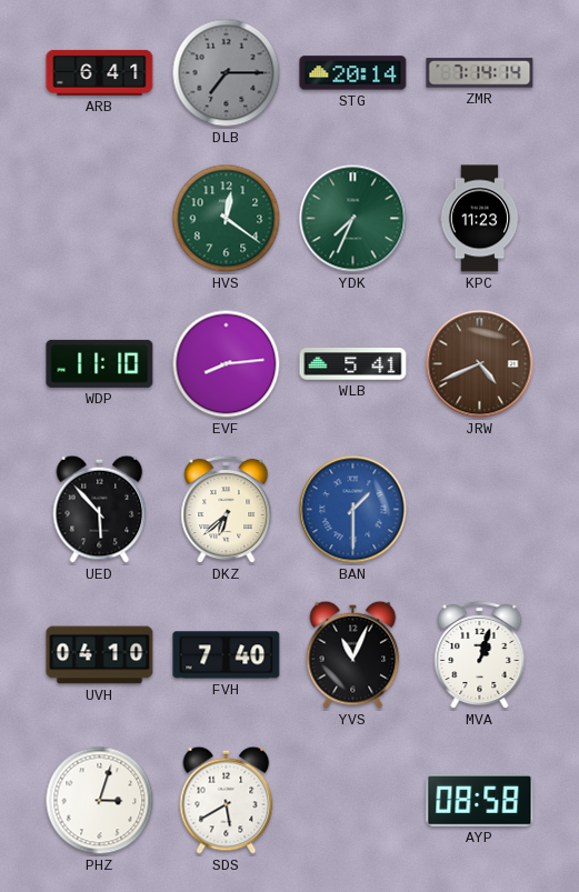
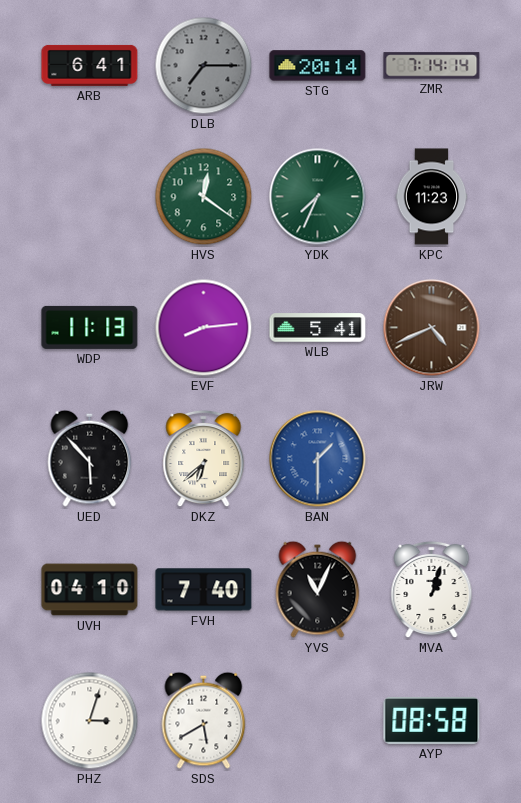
WDP: 11:10 -> 11:13
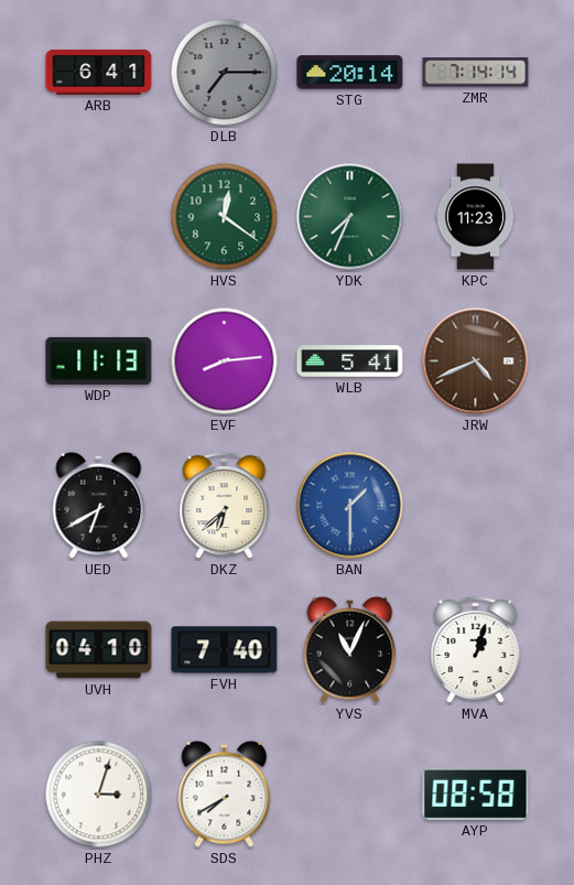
UED: 5:53 -> 6:40
SDS: 5:40 -> 7:40
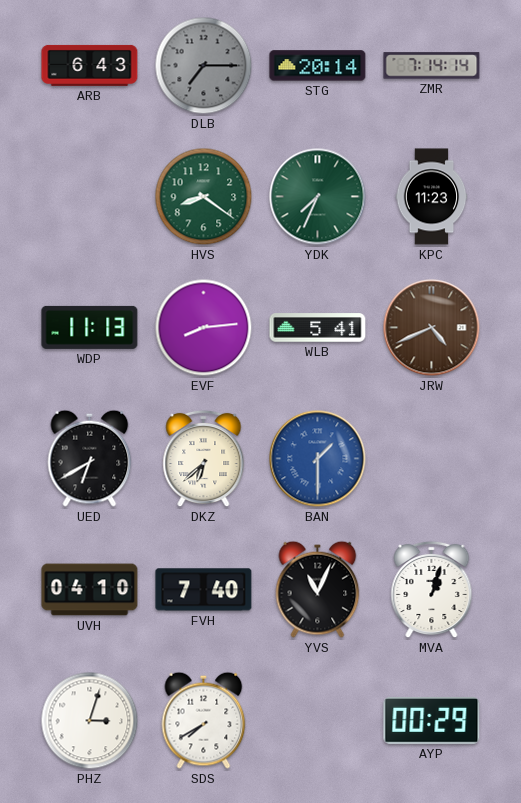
ARB: 6:41 -> 6:43
HVS: 12:21 -> 8:21
AYP: 08:58 -> 00:29
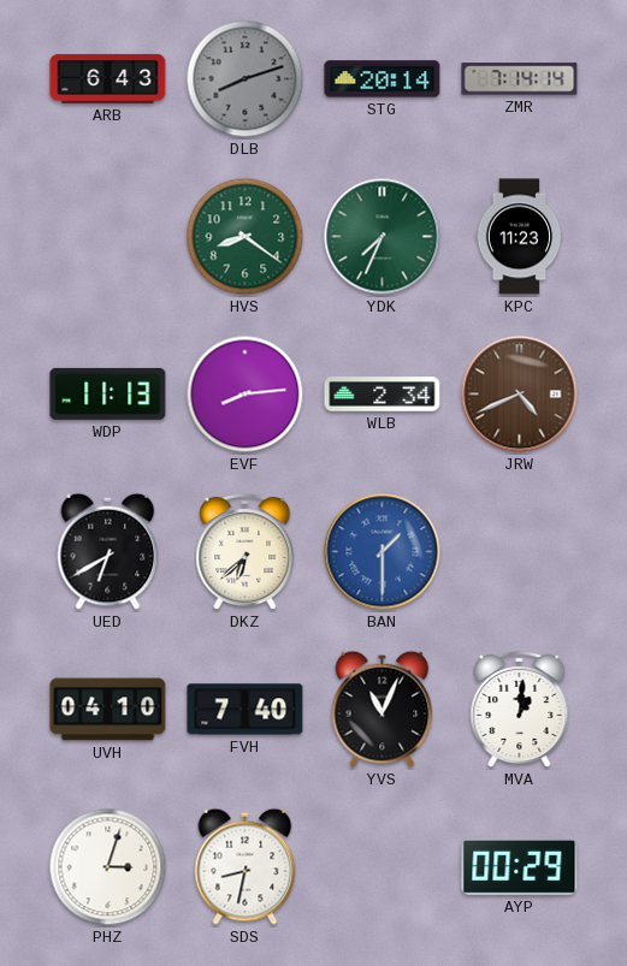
DLB: 7:15 -> 8:12
WLB: 5:41 -> 2:34
MVA: 1:03 -> 1:01
SDS: 7:40 -> 8:32
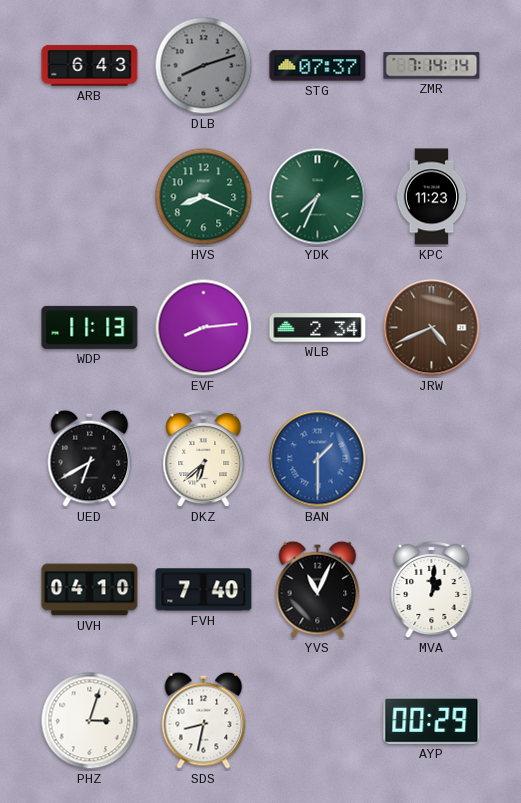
STG: 20:14 -> 07:37
HVS: 8:21 -> 8:19
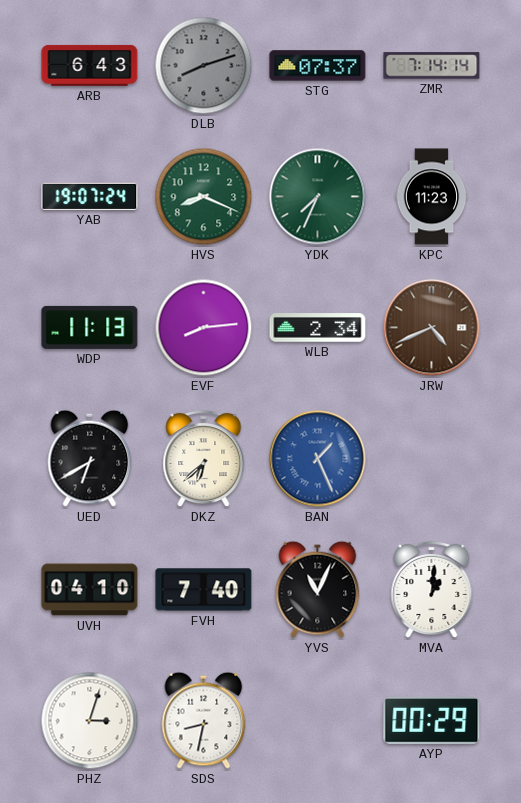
YAB: none -> 19:07
BAN: 1:30 -> 1:26
